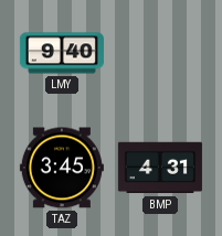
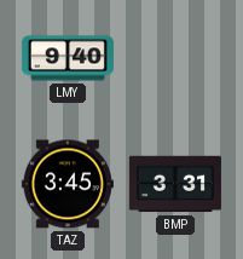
BMP: 4:31 -> 3:31
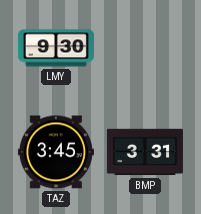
LMY: 9:40 -> 9:30
